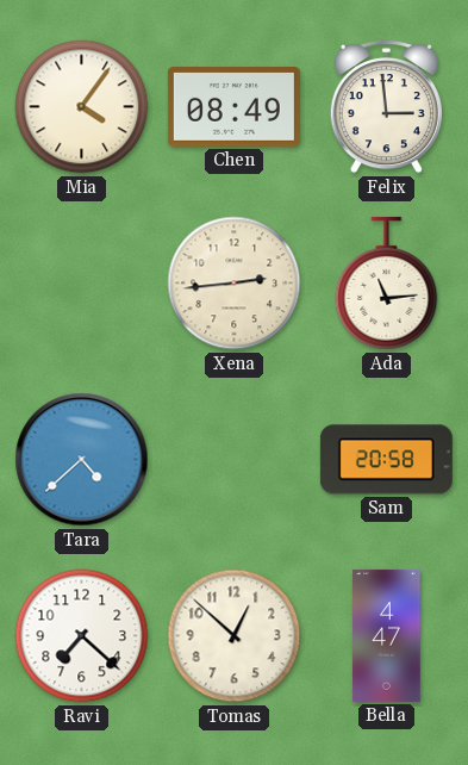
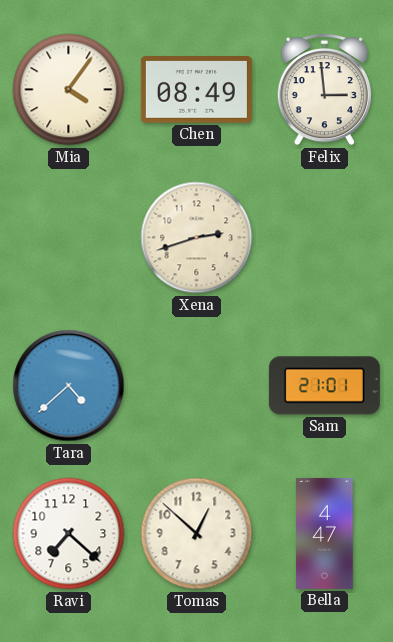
Xena: 2:44 -> 2:42
Ada: 11:14 -> none
Sam: 20:58 -> 21:01
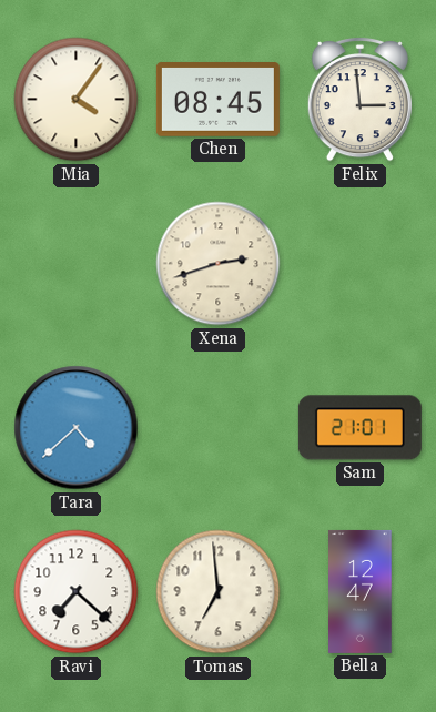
Chen: 08:49 -> 08:45
Tomas: 12:52 -> 6:59
Bella: 4:47 -> 12:47
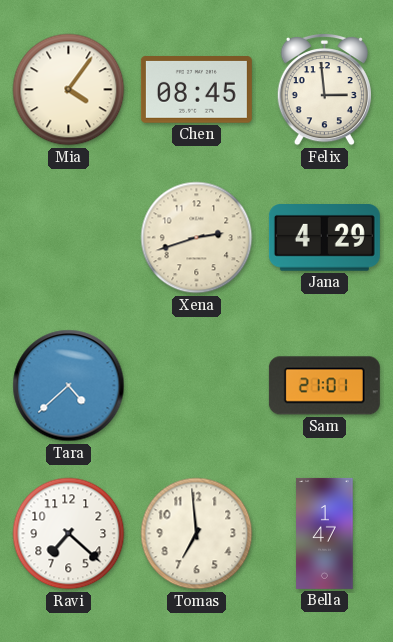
Jana: none -> 4:29
Bella: 12:47 -> 1:47
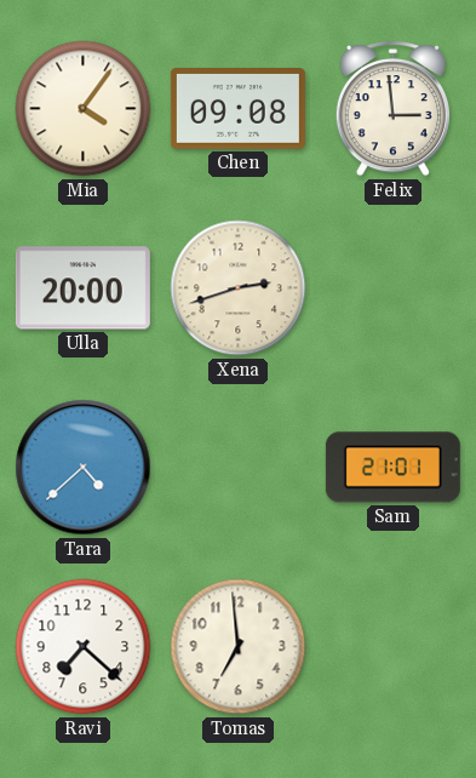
Chen: 08:45 -> 09:08
Ulla: none -> 20:00
Jana: 4:29 -> none
Bella: 1:47 -> none
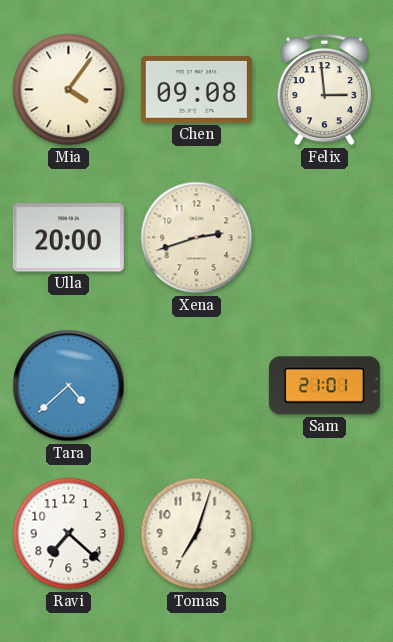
Tomas: 6:59 -> 7:03
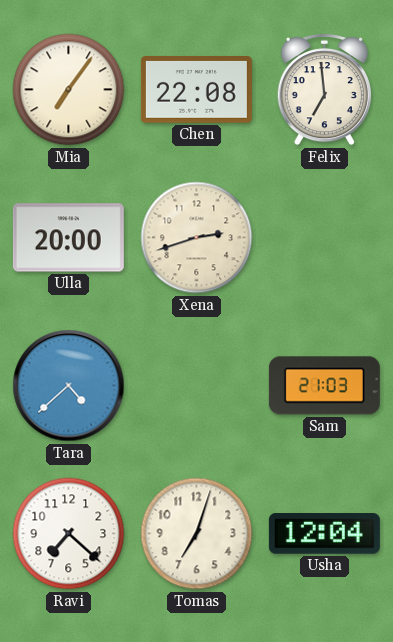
Mia: 4:06 -> 7:06
Chen: 09:08 -> 22:08
Felix: 2:59 -> 6:59
Sam: 21:01 -> 21:03
Usha: none -> 12:04
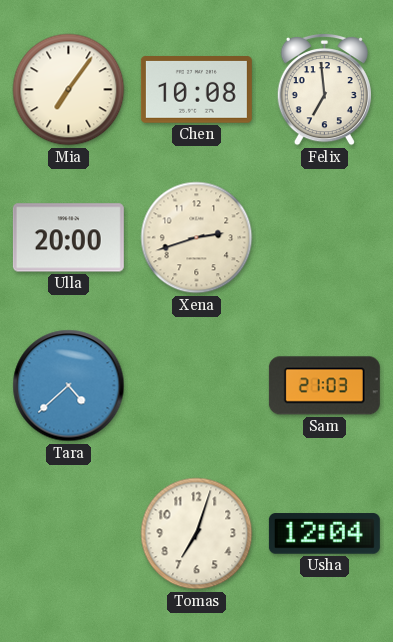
Chen: 22:08 -> 10:08
Ravi: 7:22 -> none
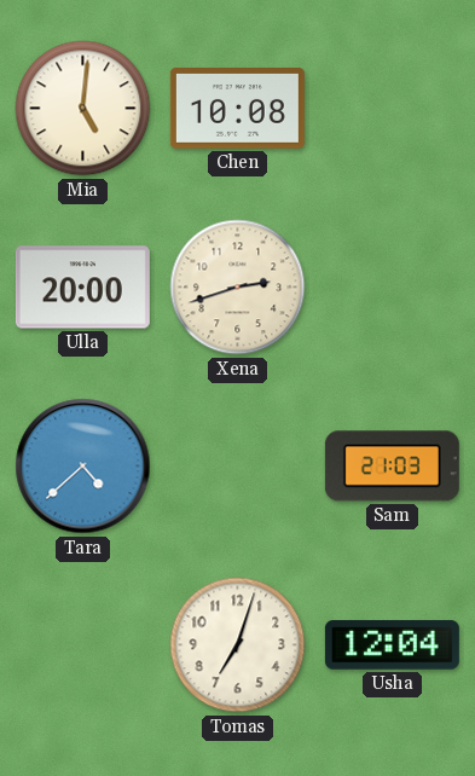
Mia: 7:06 -> 5:01
Felix: 6:59 -> none
